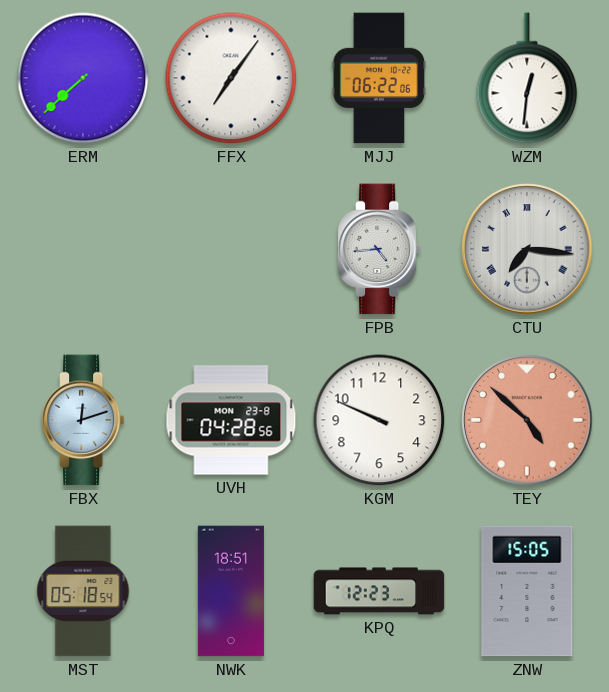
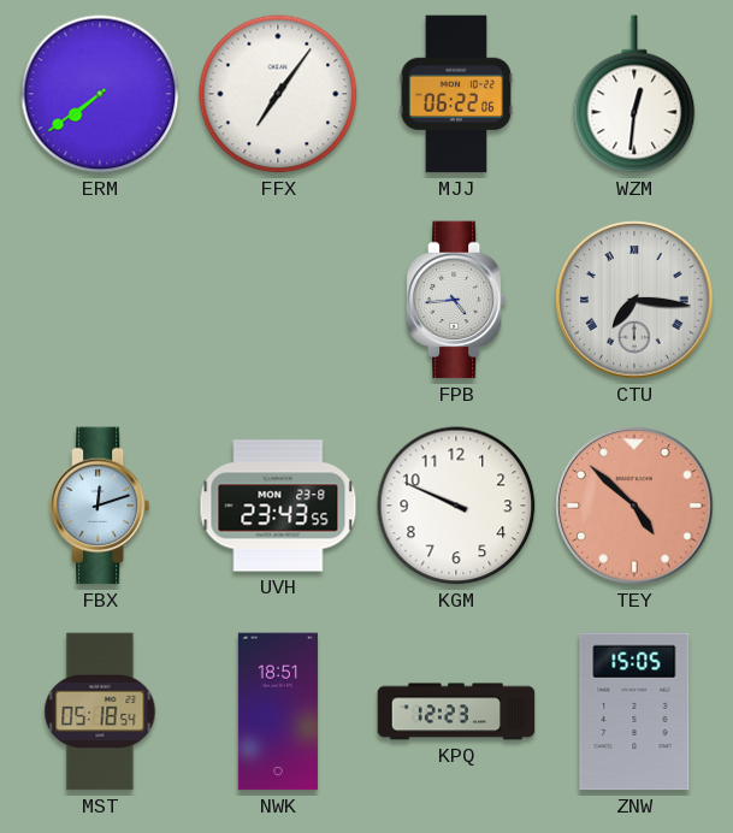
ERM: 7:38 -> 7:39
UVH: 04:28 -> 23:43
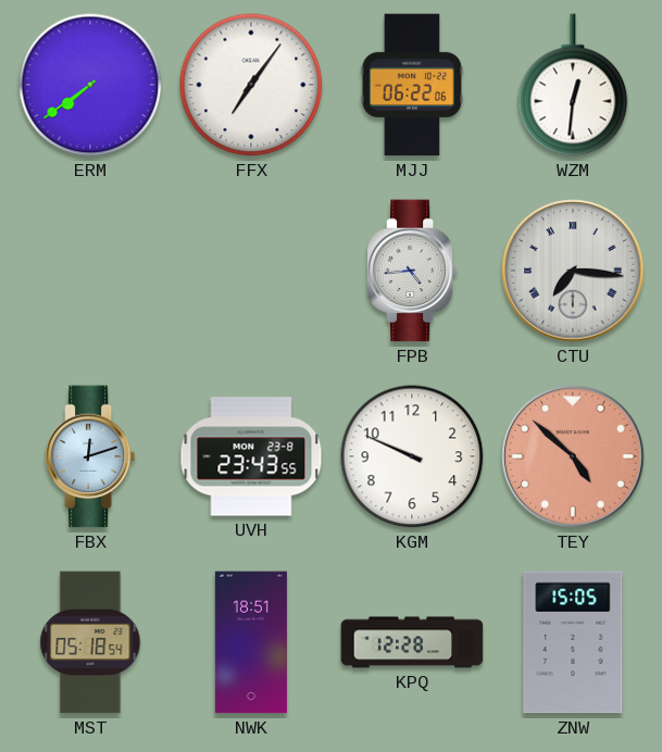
KPQ: 12:23 -> 12:28
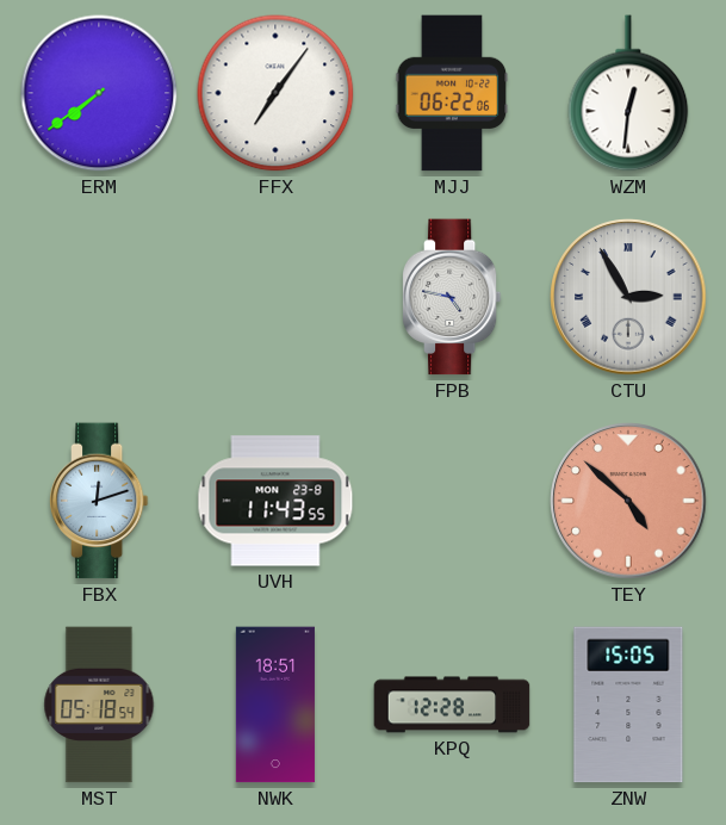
FPB: 4:44 -> 4:47
CTU: 7:16 -> 2:55
UVH: 23:43 -> 11:43
KGM: 9:49 -> none
